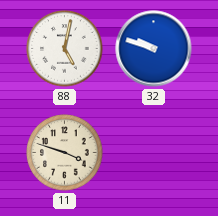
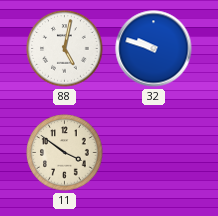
11: 3:48 -> 3:51
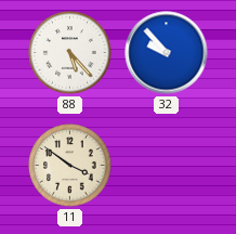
88: 5:02 -> 5:23
32: 9:48 -> 9:53
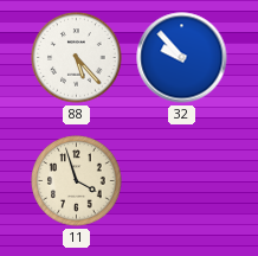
11: 3:51 -> 3:57
